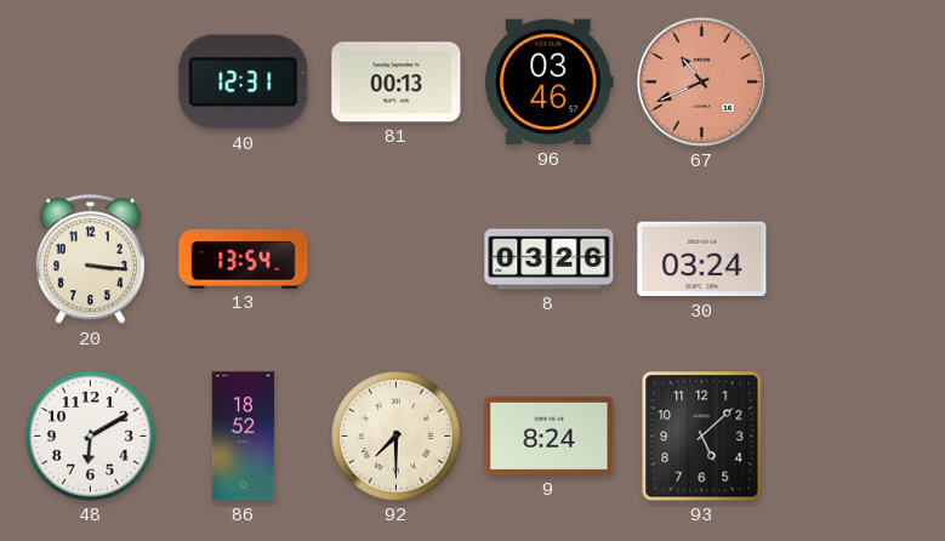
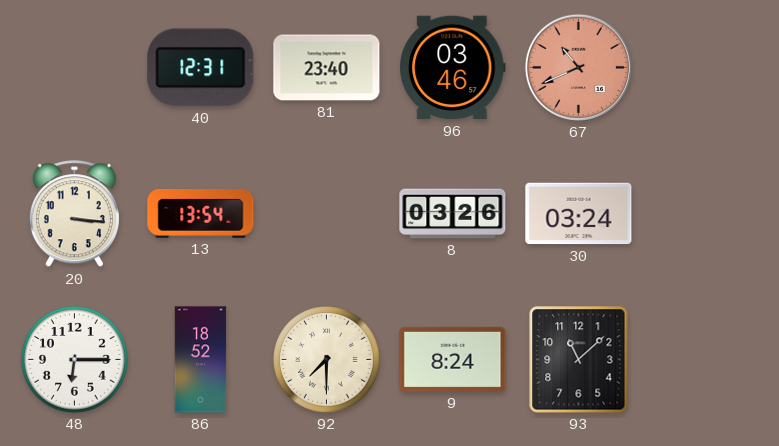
81: 00:13 -> 23:40
48: 6:10 -> 6:15
93: 5:08 -> 11:08
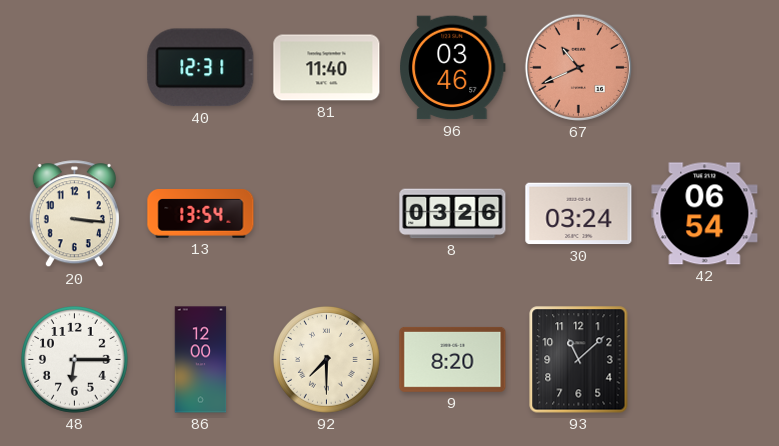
81: 23:40 -> 11:40
42: none -> 06:54
86: 18:52 -> 12:00
9: 8:24 -> 8:20
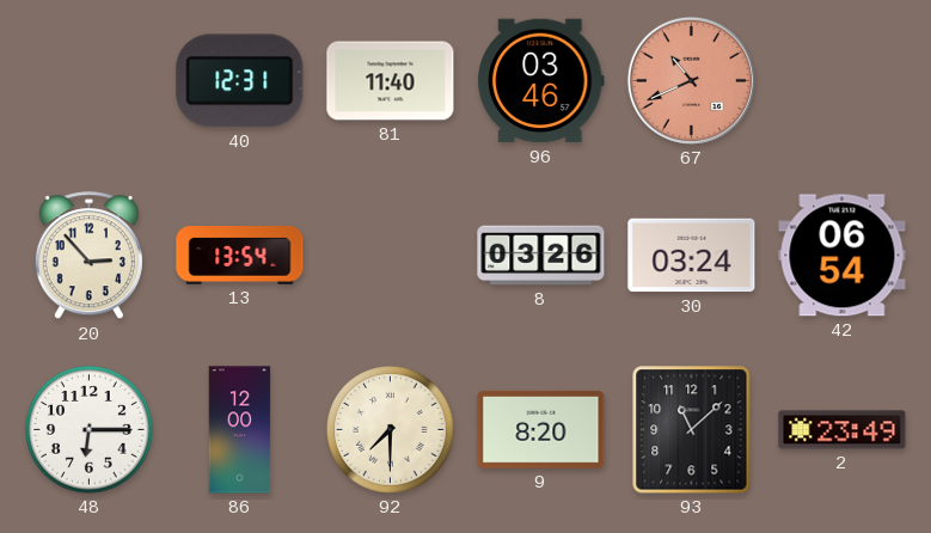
20: 3:16 -> 2:53
2: none -> 23:49
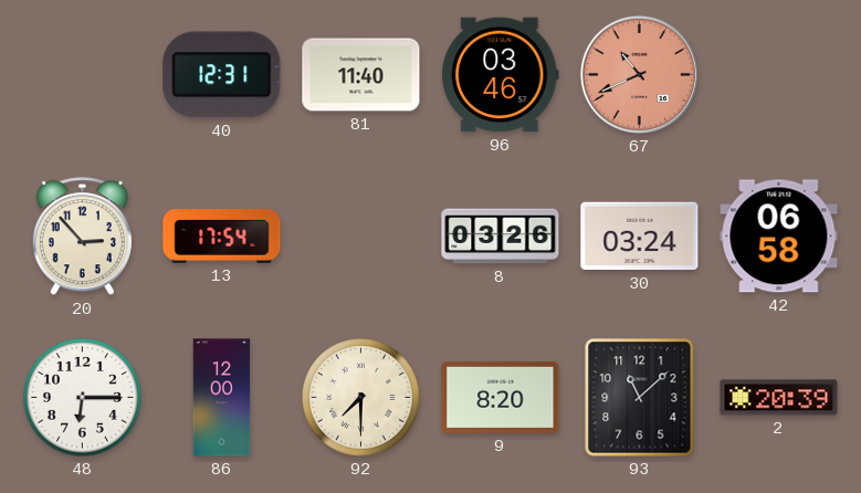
13: 13:54 -> 17:54
42: 06:54 -> 06:58
2: 23:49 -> 20:39
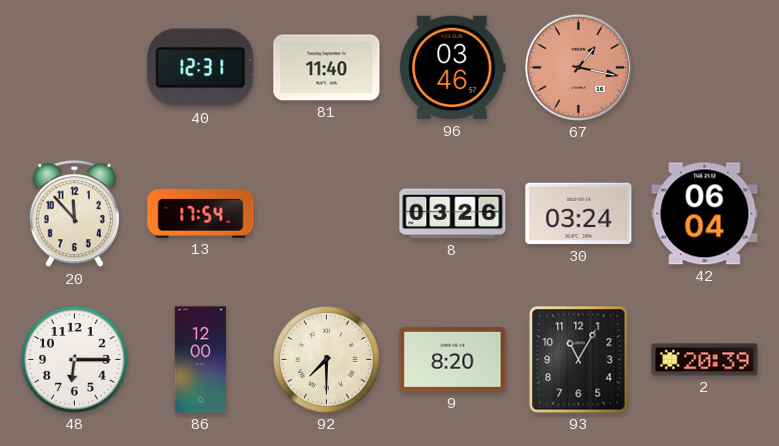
67: 10:41 -> 1:17
20: 2:53 -> 11:53
42: 06:58 -> 06:04
93: 11:08 -> 11:05
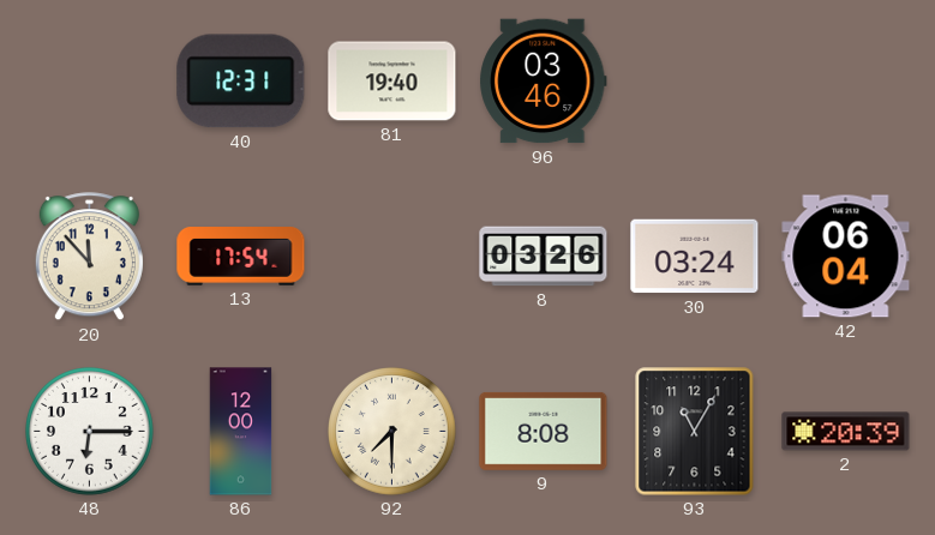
81: 11:40 -> 19:40
67: 1:17 -> none
9: 8:20 -> 8:08
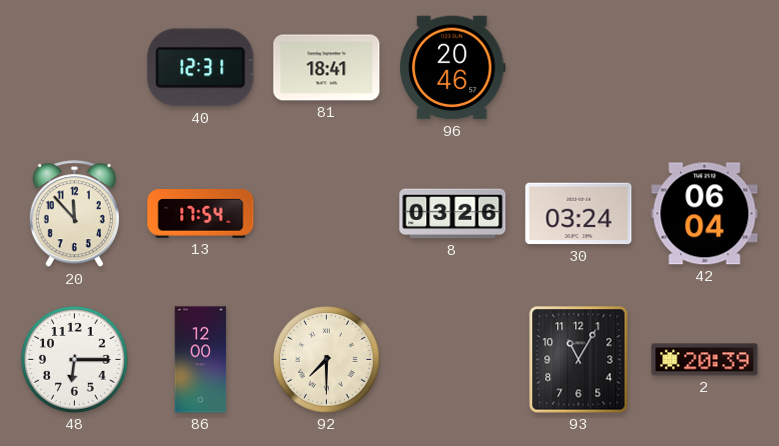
81: 19:40 -> 18:41
96: 03:46 -> 20:46
9: 8:08 -> none
